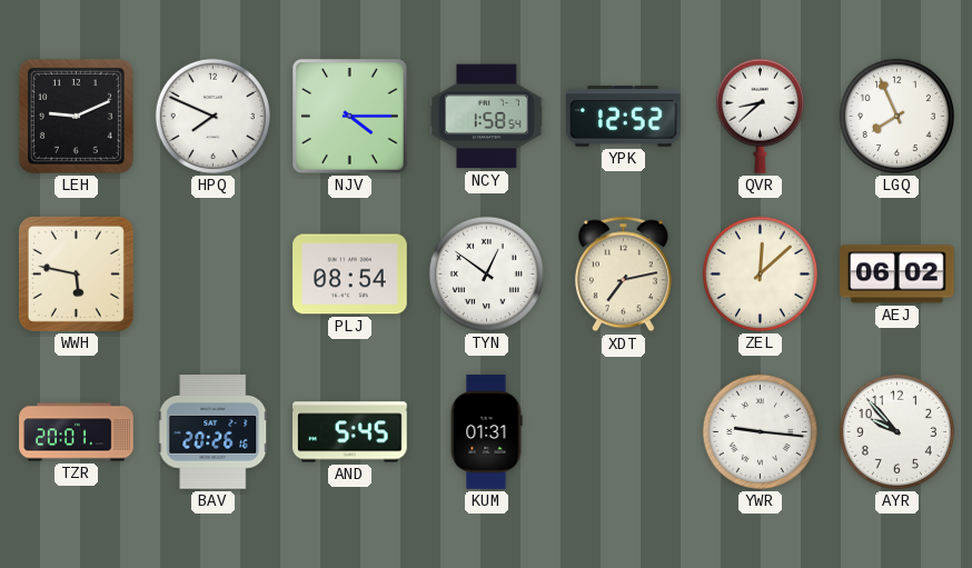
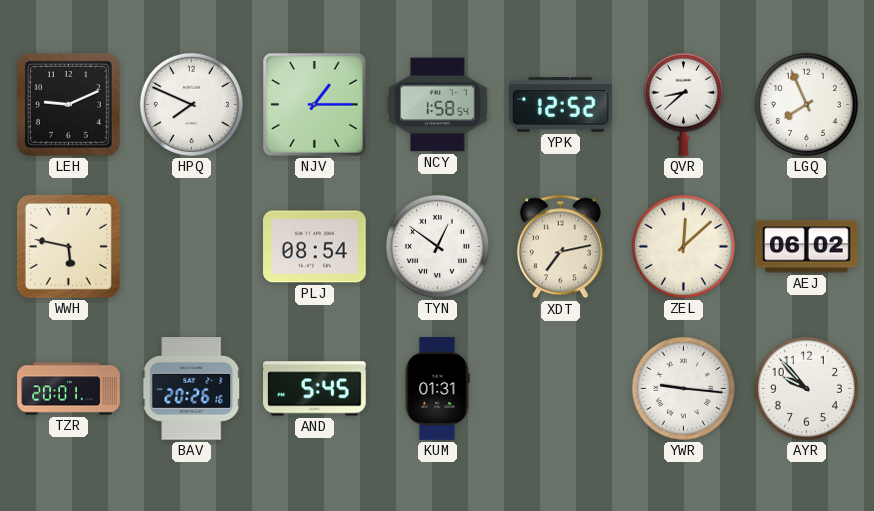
NJV: 4:15 -> 1:15
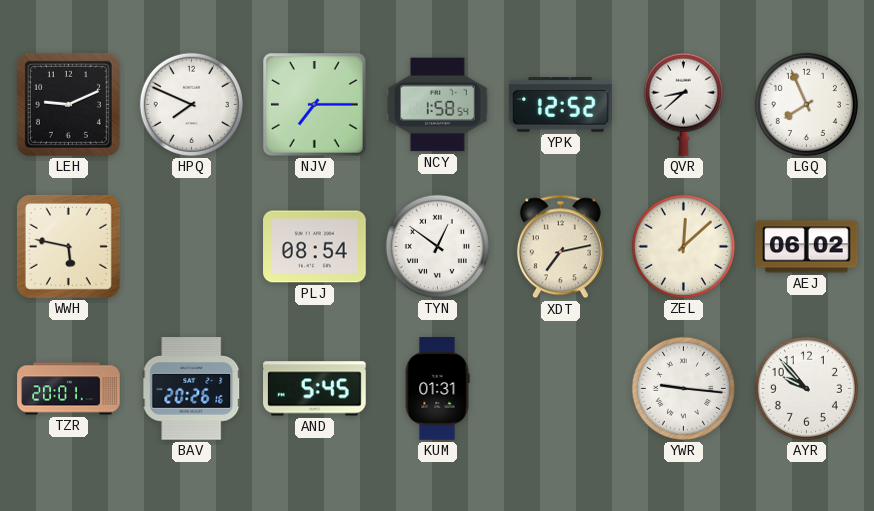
NJV: 1:15 -> 7:15
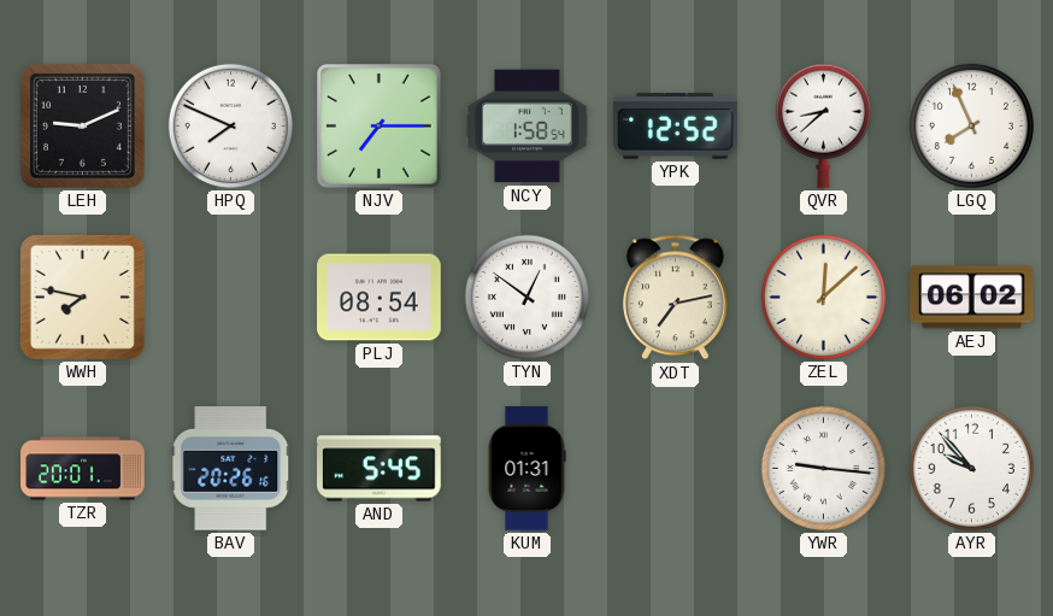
WWH: 5:47 -> 7:47
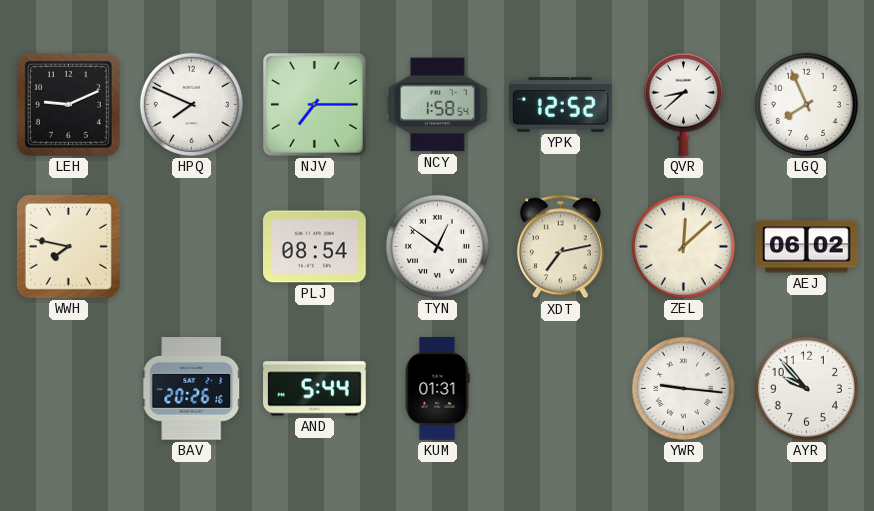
TZR: 20:01 -> none
AND: 5:45 -> 5:44
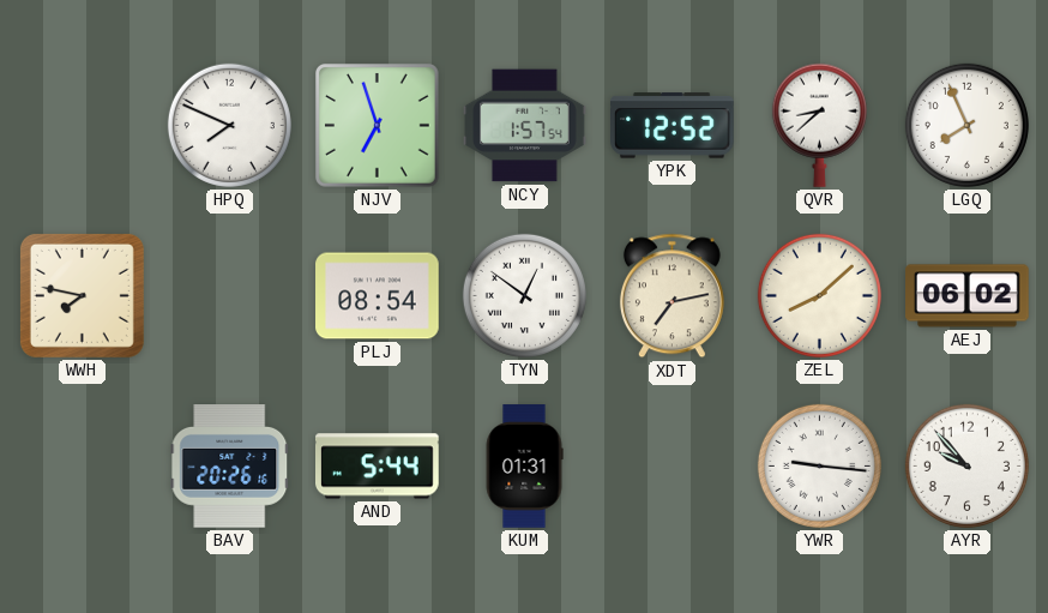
LEH: 9:11 -> none
NJV: 7:15 -> 6:57
NCY: 1:58 -> 1:57
ZEL: 12:08 -> 8:08
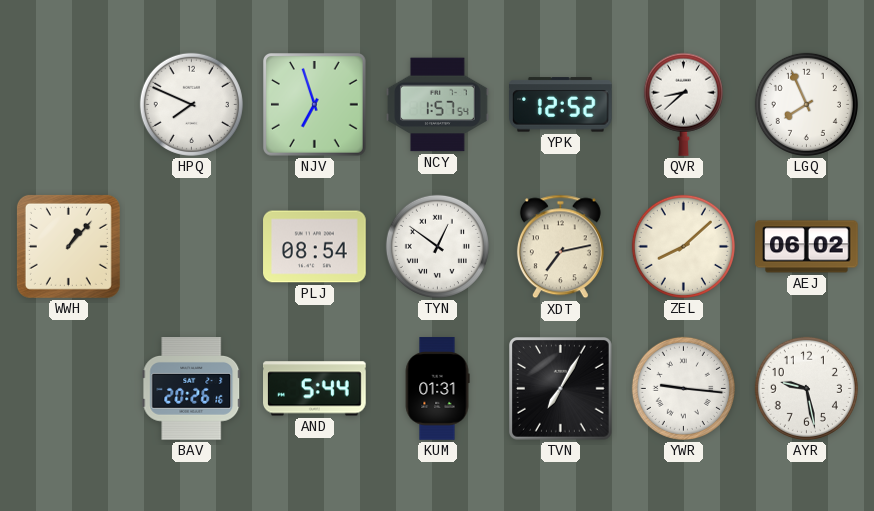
WWH: 7:47 -> 1:07
TVN: none -> 7:05
AYR: 9:53 -> 9:28
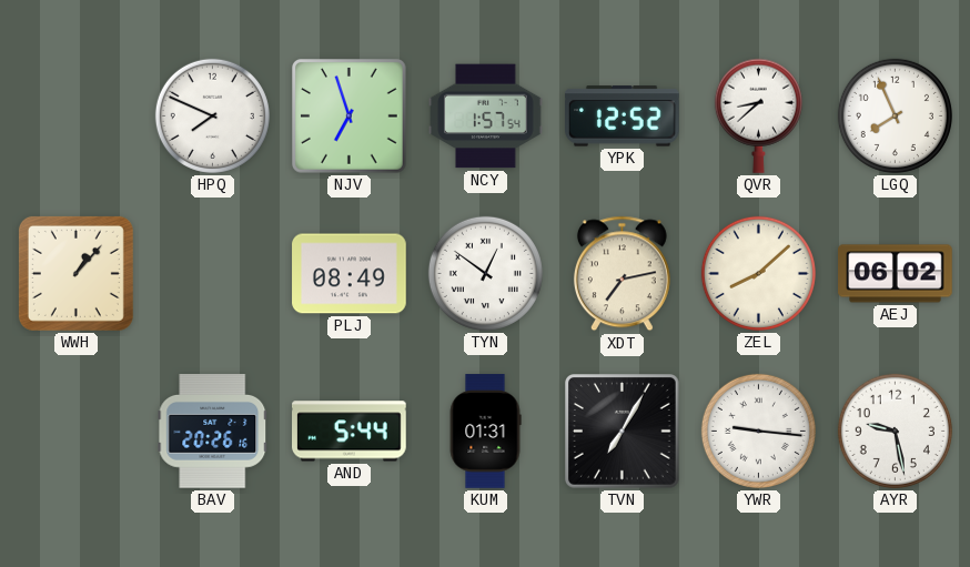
PLJ: 08:54 -> 08:49
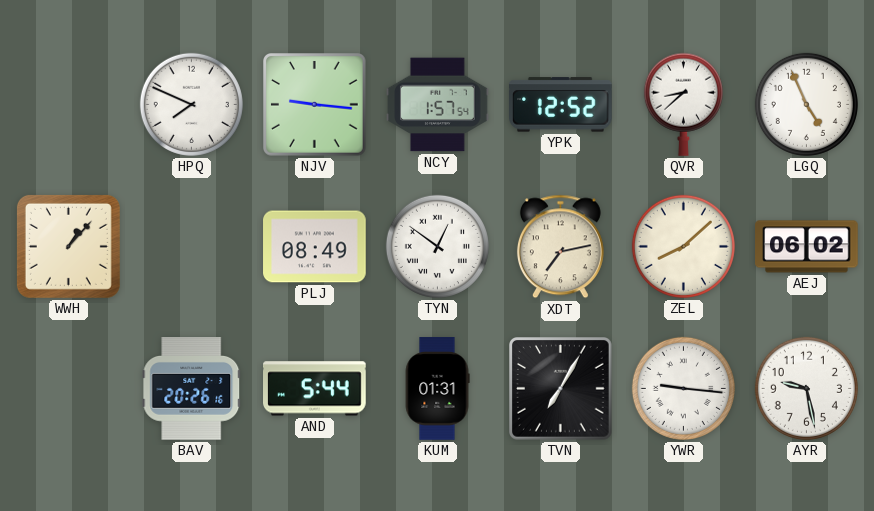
NJV: 6:57 -> 9:16
LGQ: 7:56 -> 4:56
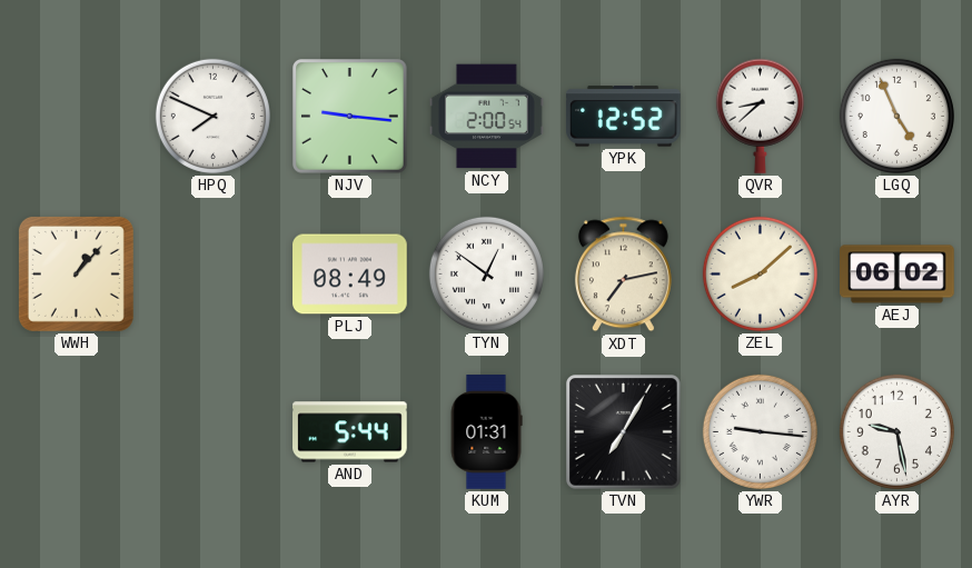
NCY: 1:57 -> 2:00
BAV: 20:26 -> none
